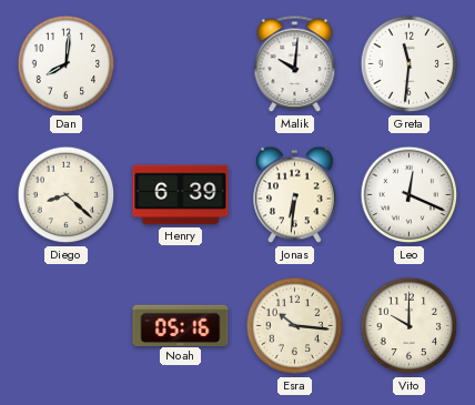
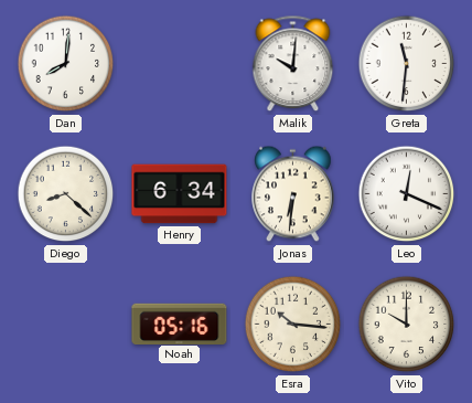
Henry: 6:39 -> 6:34
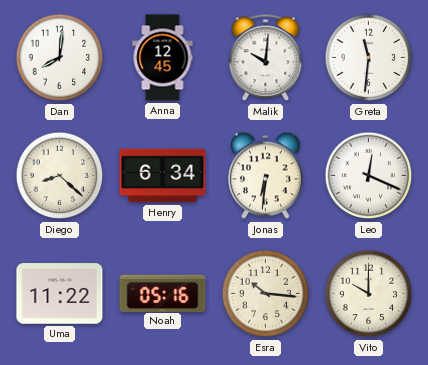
Anna: none -> 12:45
Uma: none -> 11:22
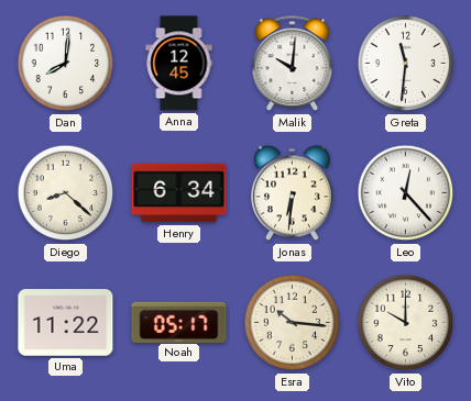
Leo: 12:19 -> 12:23
Noah: 05:16 -> 05:17
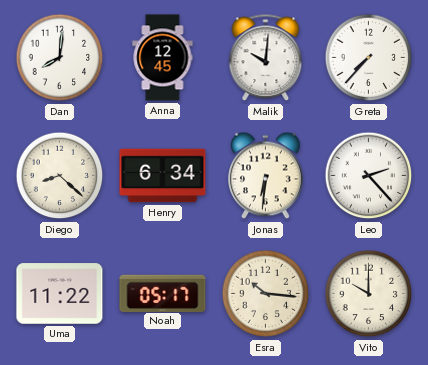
Greta: 11:31 -> 7:37
Leo: 12:23 -> 2:23
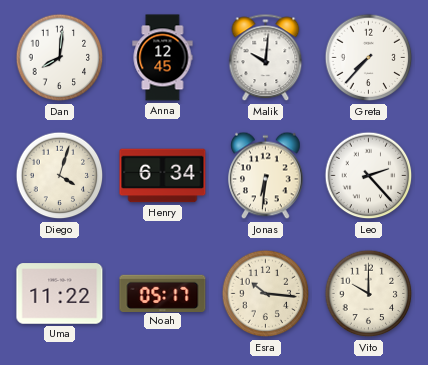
Diego: 8:22 -> 4:03
